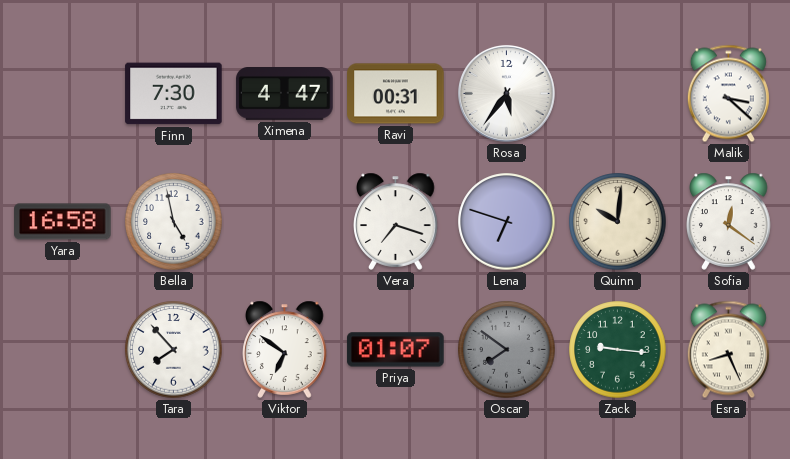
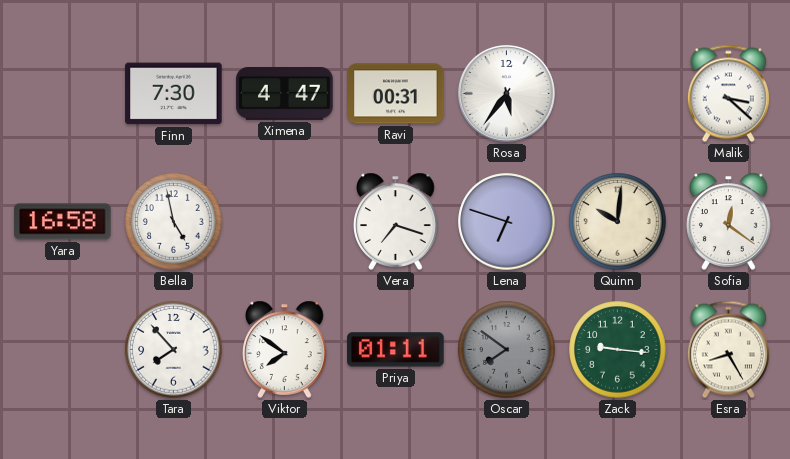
Viktor: 6:51 -> 7:51
Priya: 01:07 -> 01:11
Esra: 8:26 -> 8:25
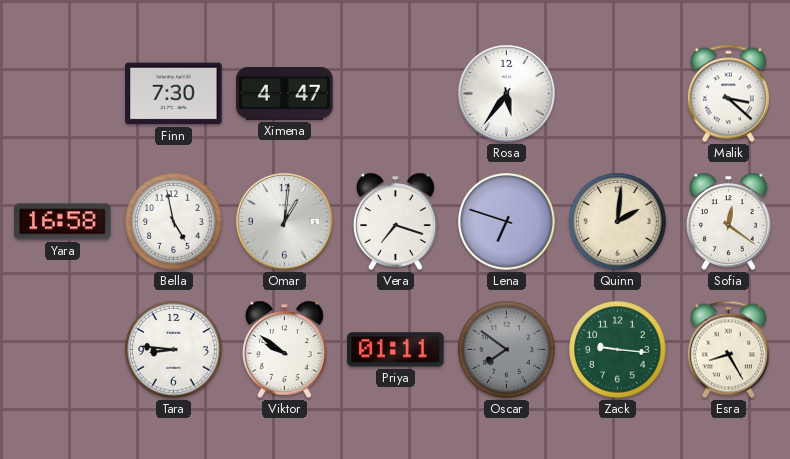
Ravi: 00:31 -> none
Omar: none -> 1:01
Quinn: 10:01 -> 2:01
Tara: 7:53 -> 8:46
Viktor: 7:51 -> 9:51
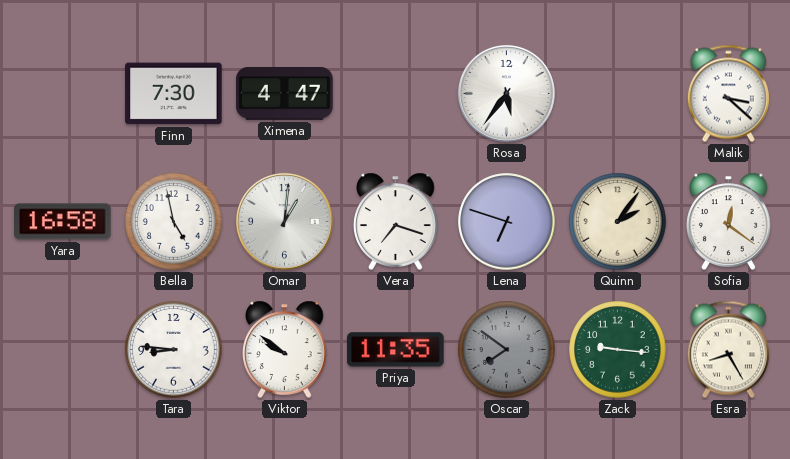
Quinn: 2:01 -> 2:06
Priya: 01:11 -> 11:35
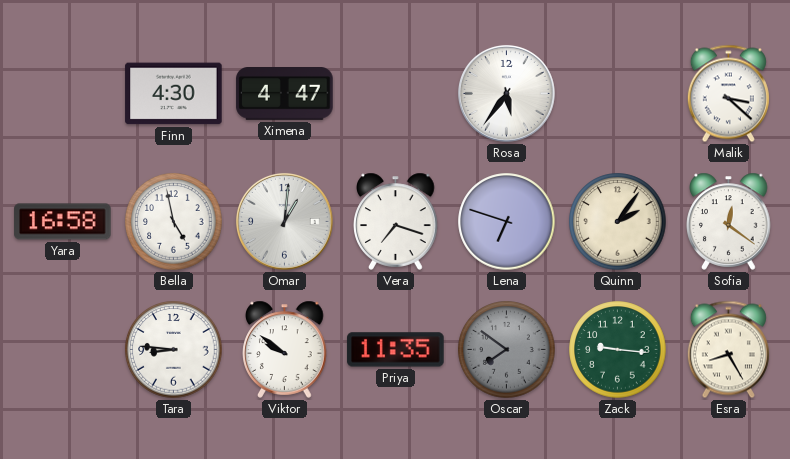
Finn: 7:30 -> 4:30
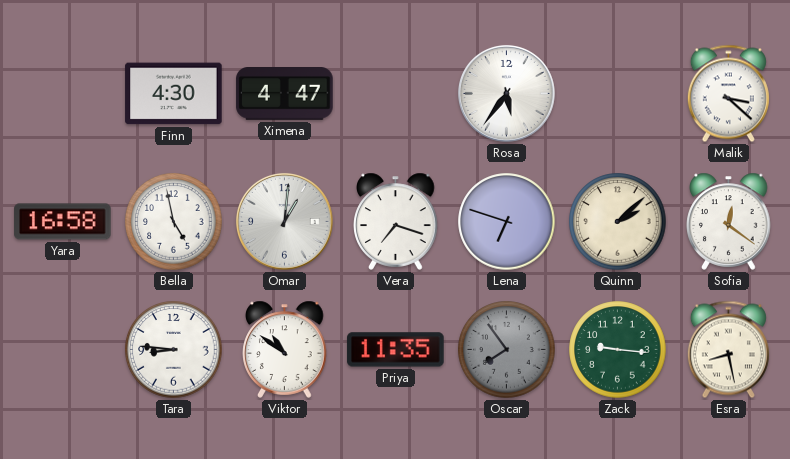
Quinn: 2:06 -> 2:08
Viktor: 9:51 -> 10:51
Oscar: 7:51 -> 7:54
Esra: 8:25 -> 8:28
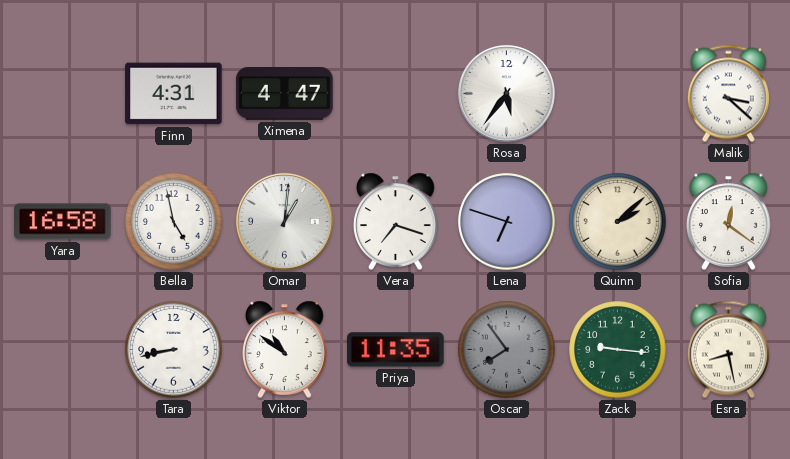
Finn: 4:30 -> 4:31
Tara: 8:46 -> 8:43
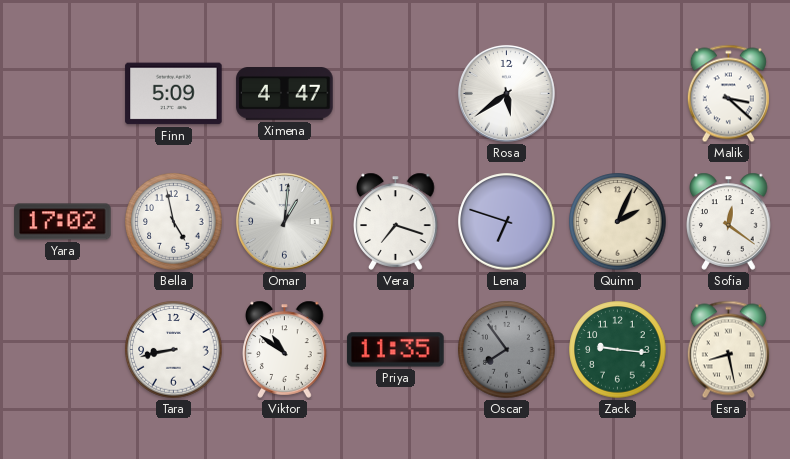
Finn: 4:31 -> 5:09
Rosa: 5:36 -> 5:39
Yara: 16:58 -> 17:02
Quinn: 2:08 -> 2:04
